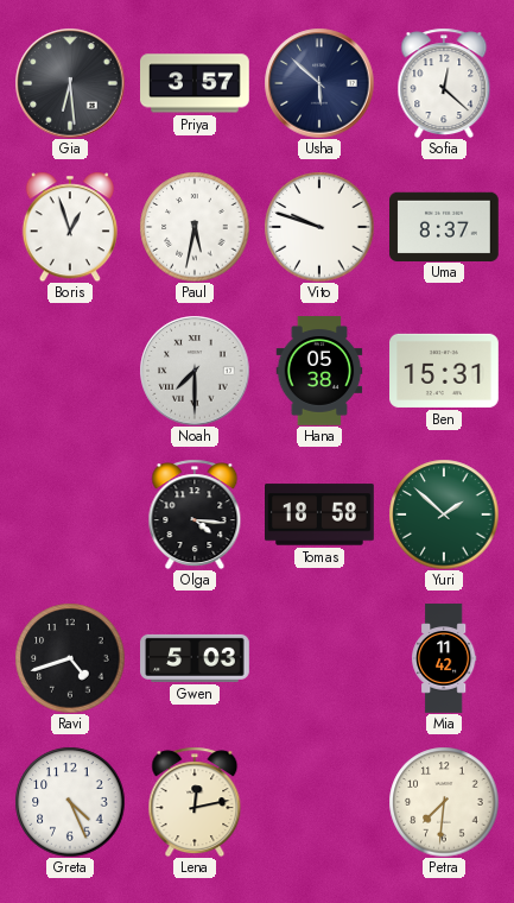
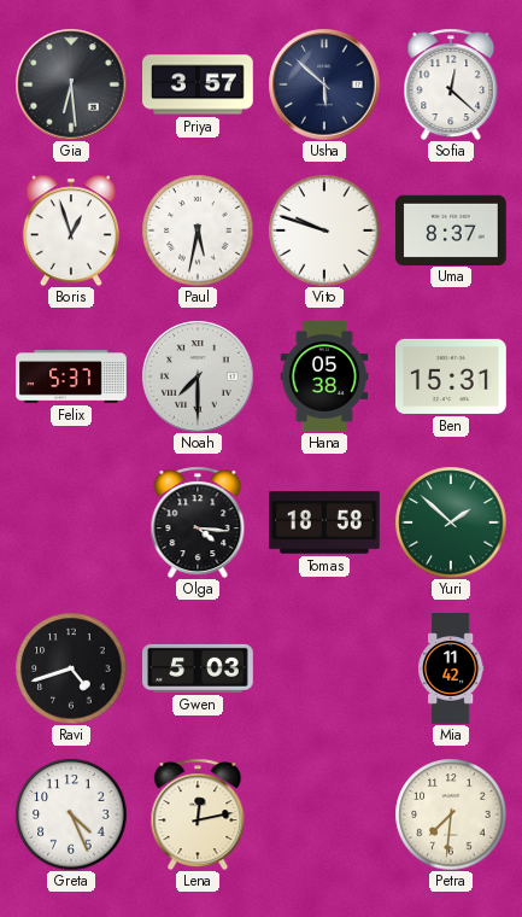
Felix: none -> 5:37
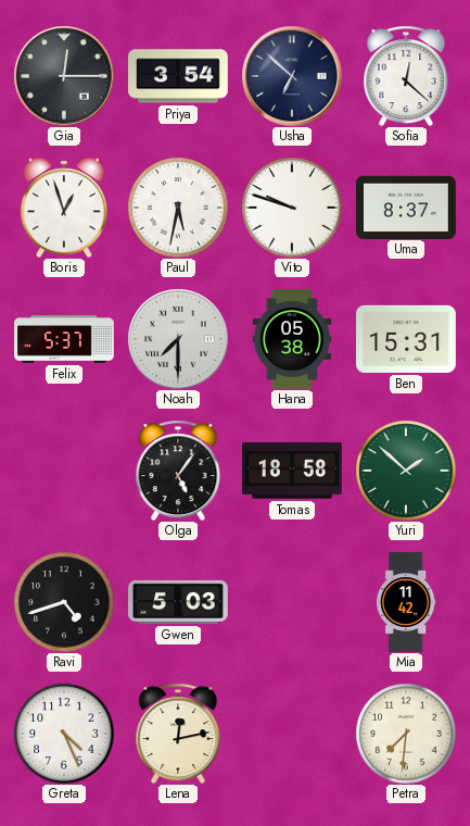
Gia: 6:29 -> 12:15
Priya: 3:57 -> 3:54
Usha: 5:52 -> 6:52
Olga: 4:16 -> 5:06
